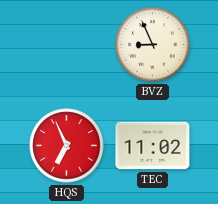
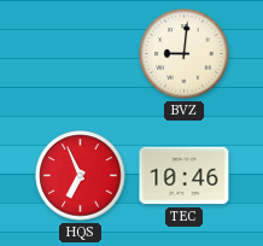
BVZ: 8:56 -> 9:01
TEC: 11:02 -> 10:46
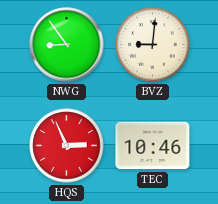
NWG: none -> 8:54
HQS: 6:56 -> 2:56
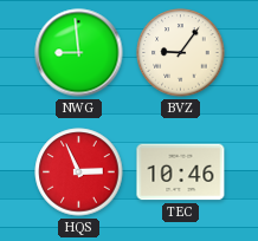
NWG: 8:54 -> 8:59
BVZ: 9:01 -> 9:06
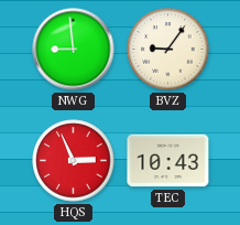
TEC: 10:46 -> 10:43
